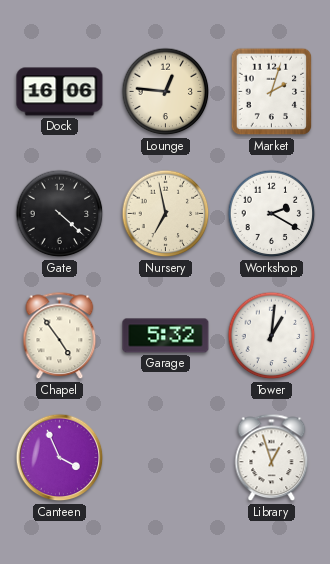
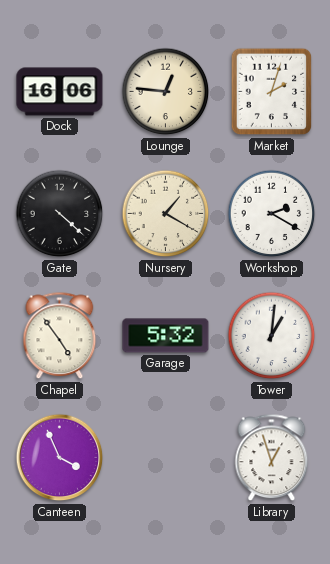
Nursery: 6:58 -> 1:20
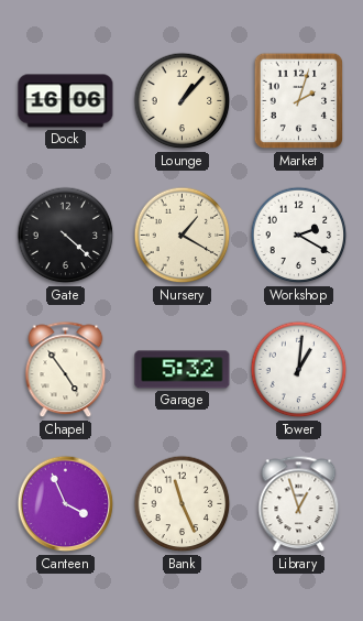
Lounge: 12:46 -> 1:07
Bank: none -> 11:26
